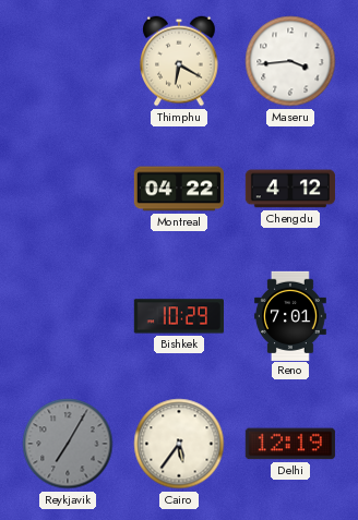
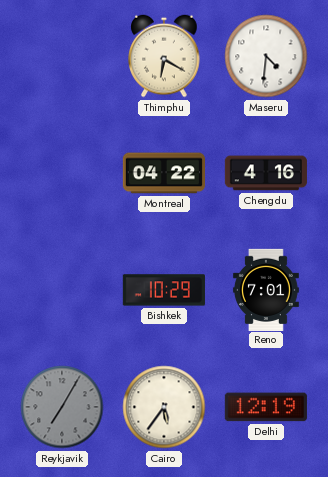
Maseru: 3:44 -> 4:31
Chengdu: 4:12 -> 4:16
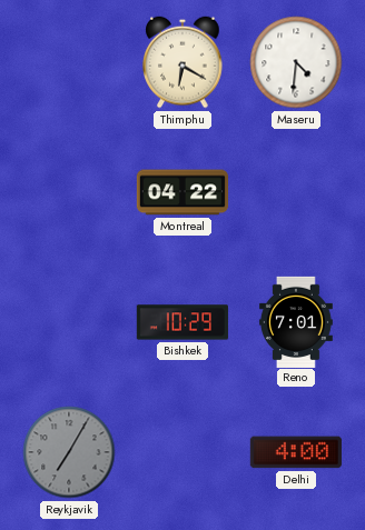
Chengdu: 4:16 -> none
Cairo: 5:36 -> none
Delhi: 12:19 -> 4:00
